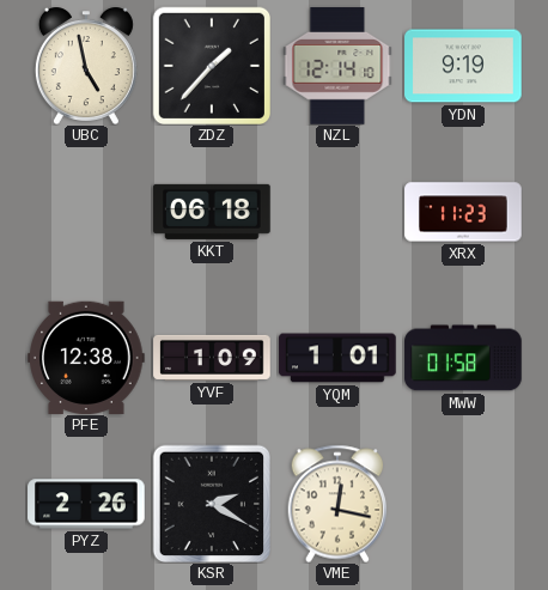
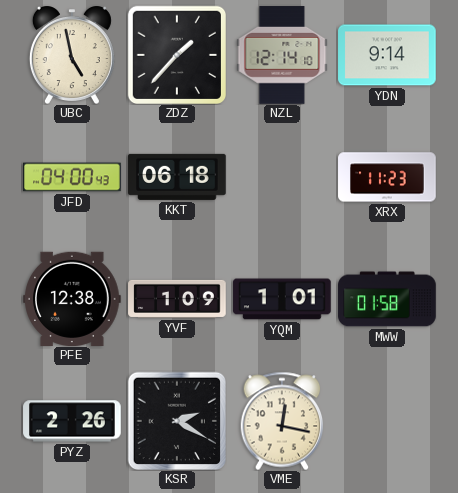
YDN: 9:19 -> 9:14
JFD: none -> 04:00
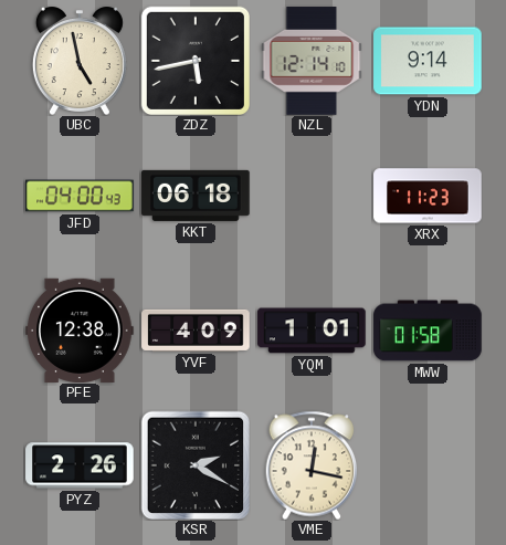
ZDZ: 1:37 -> 5:43
YVF: 1:09 -> 4:09
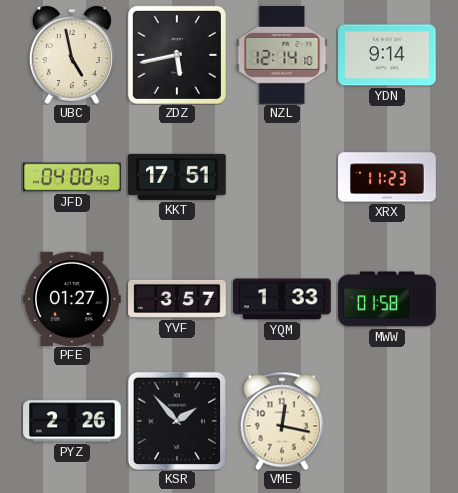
KKT: 06:18 -> 17:51
PFE: 12:38 -> 01:27
YVF: 4:09 -> 3:57
YQM: 1:01 -> 1:33
KSR: 2:20 -> 1:53
